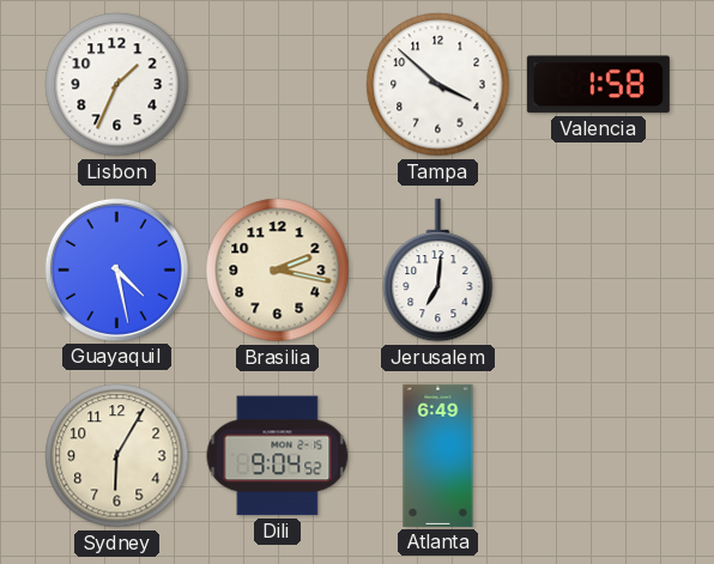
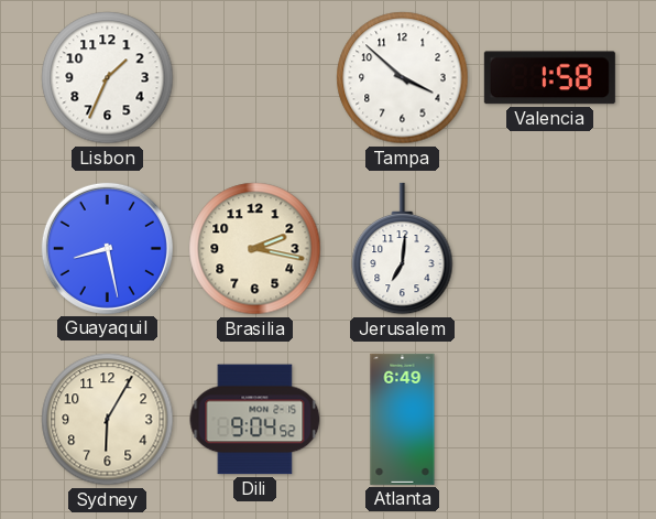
Guayaquil: 4:28 -> 8:28
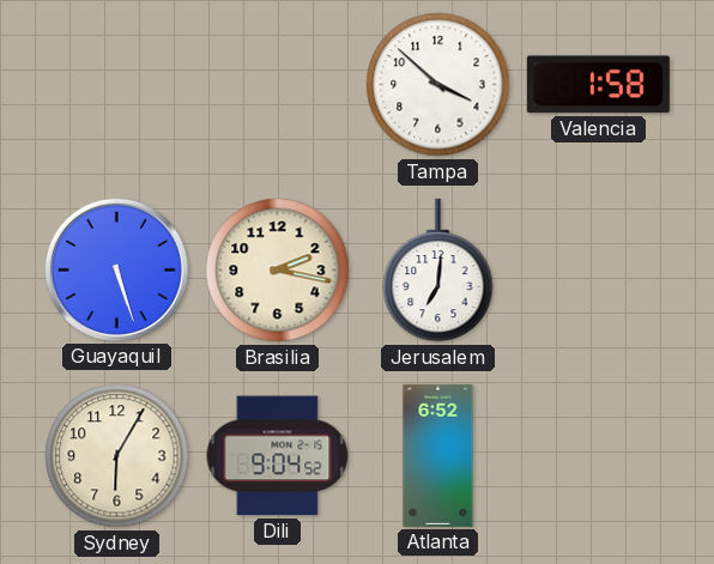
Lisbon: 1:34 -> none
Guayaquil: 8:28 -> 5:27
Atlanta: 6:49 -> 6:52
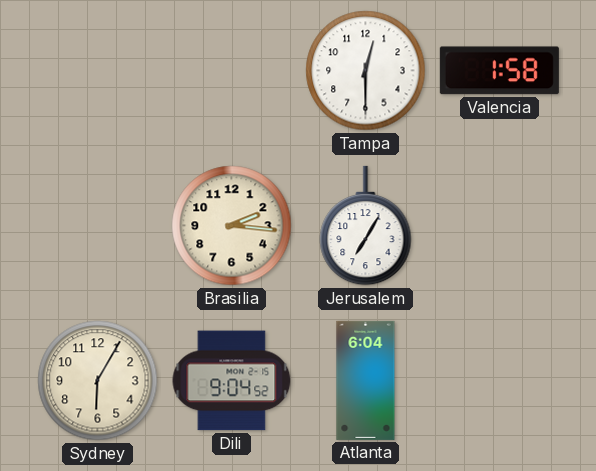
Tampa: 3:52 -> 12:30
Guayaquil: 5:27 -> none
Brasilia: 2:17 -> 2:16
Jerusalem: 7:01 -> 7:05
Atlanta: 6:52 -> 6:04
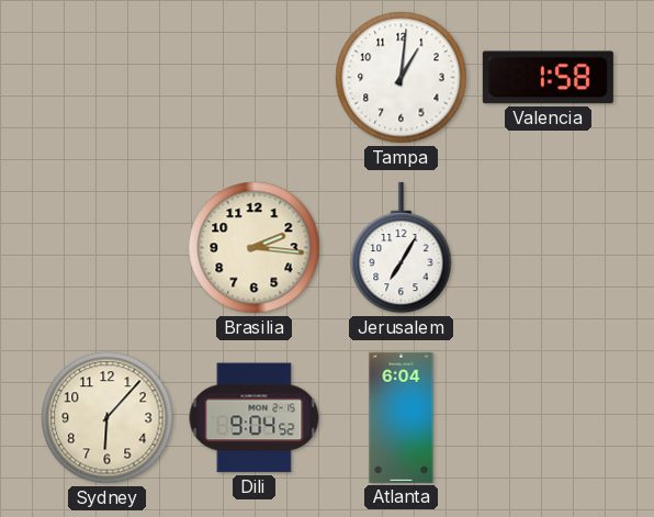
Tampa: 12:30 -> 1:01
Sydney: 6:05 -> 6:07
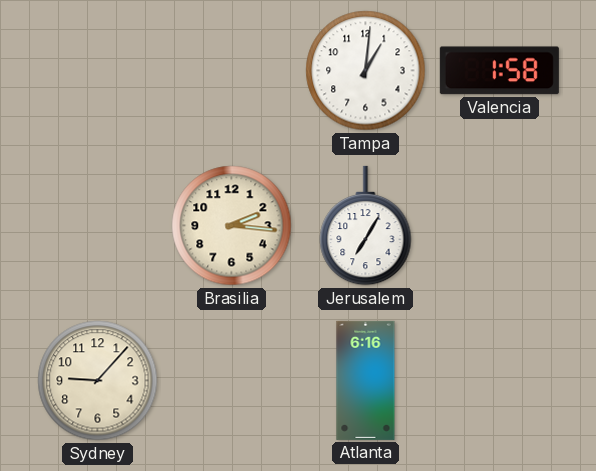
Sydney: 6:07 -> 9:07
Dili: 9:04 -> none
Atlanta: 6:04 -> 6:16
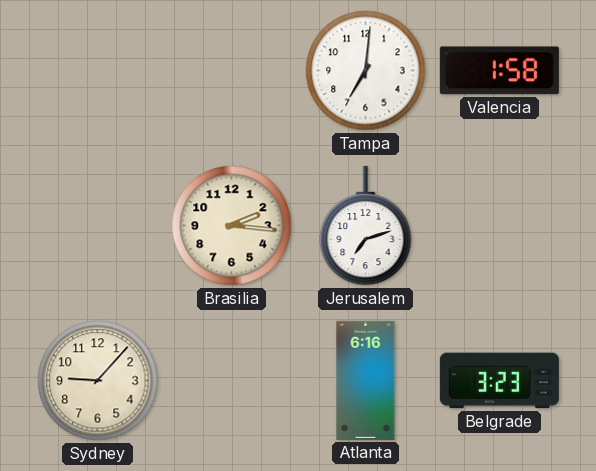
Tampa: 1:01 -> 7:01
Jerusalem: 7:05 -> 7:12
Belgrade: none -> 3:23
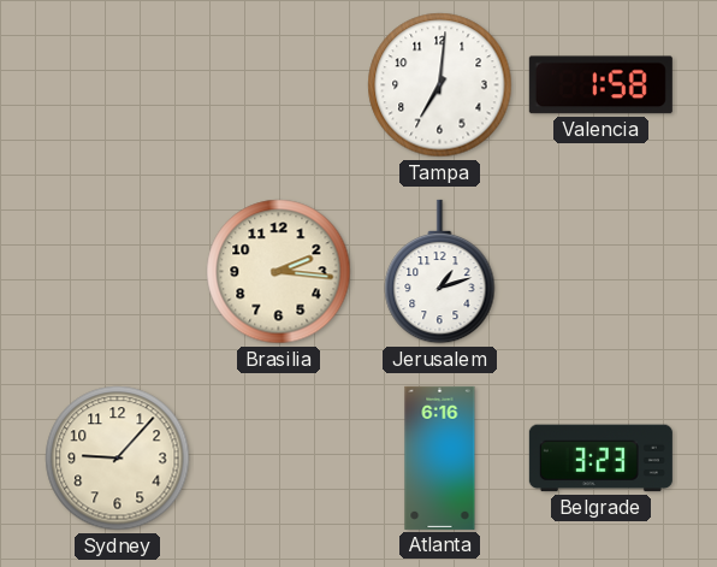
Jerusalem: 7:12 -> 1:12
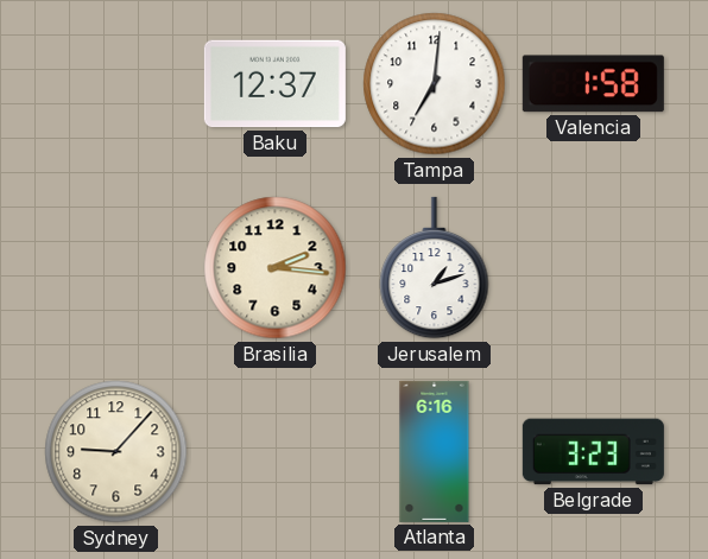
Baku: none -> 12:37
